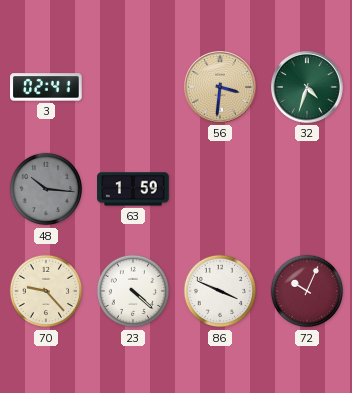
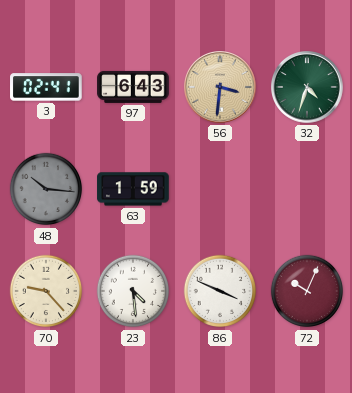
97: none -> 6:43
23: 4:22 -> 4:29
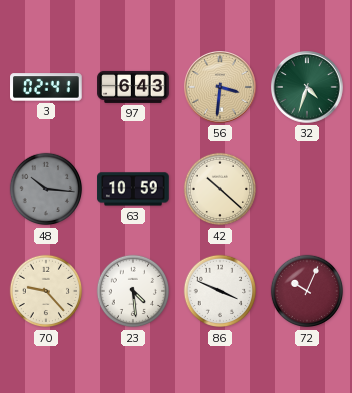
63: 1:59 -> 10:59
42: none -> 10:22
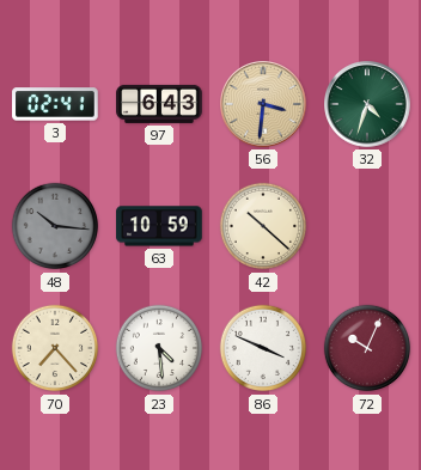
70: 9:23 -> 7:23
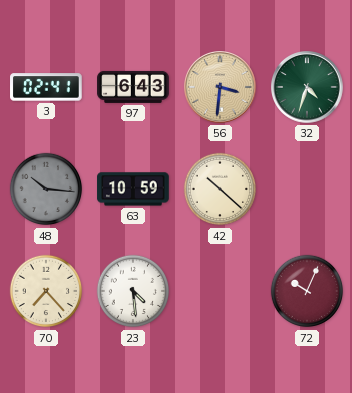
86: 3:49 -> none
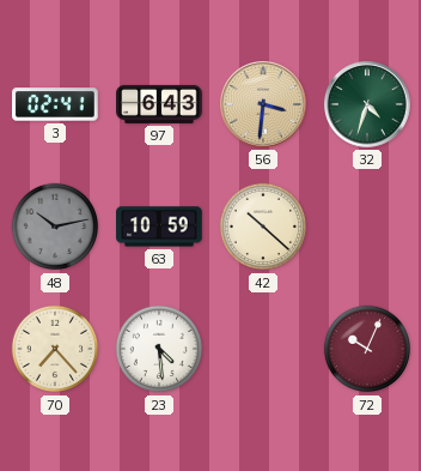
48: 10:16 -> 10:13
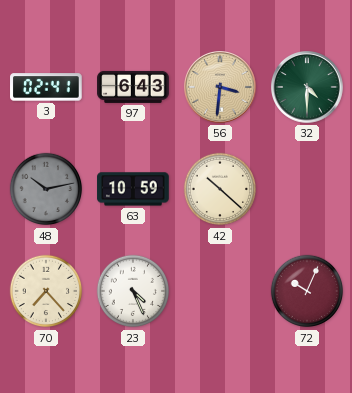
32: 4:33 -> 4:30
23: 4:29 -> 4:26
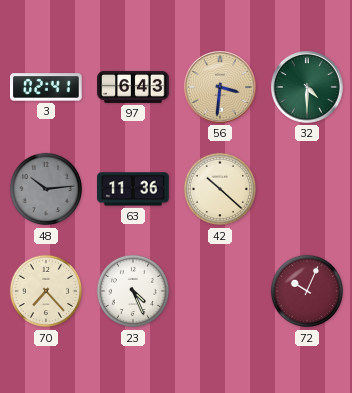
48: 10:13 -> 10:14
63: 10:59 -> 11:36
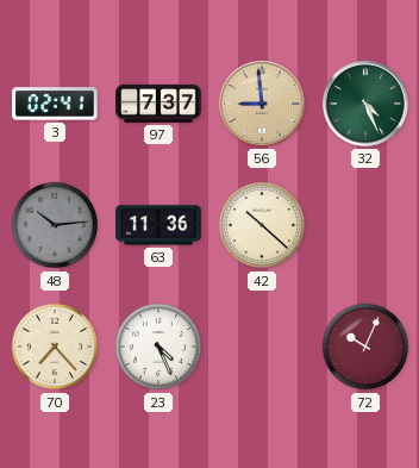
97: 6:43 -> 7:37
56: 3:31 -> 8:59
32: 4:30 -> 4:26
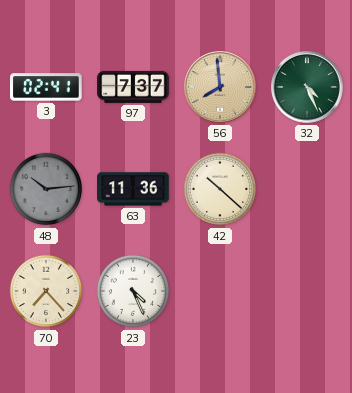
56: 8:59 -> 7:59
72: 10:04 -> none
